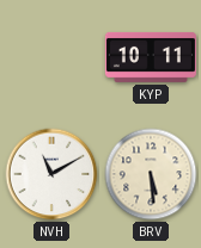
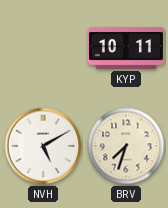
NVH: 11:10 -> 5:10
BRV: 5:29 -> 7:33
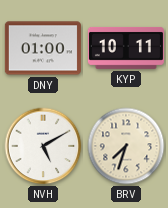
DNY: none -> 01:00
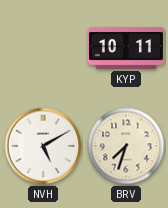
DNY: 01:00 -> none
